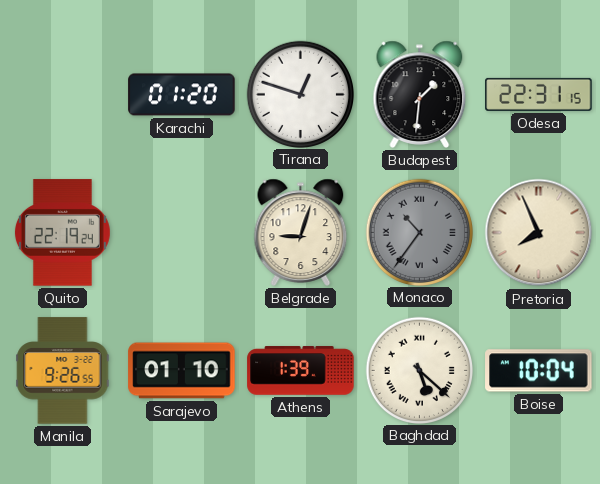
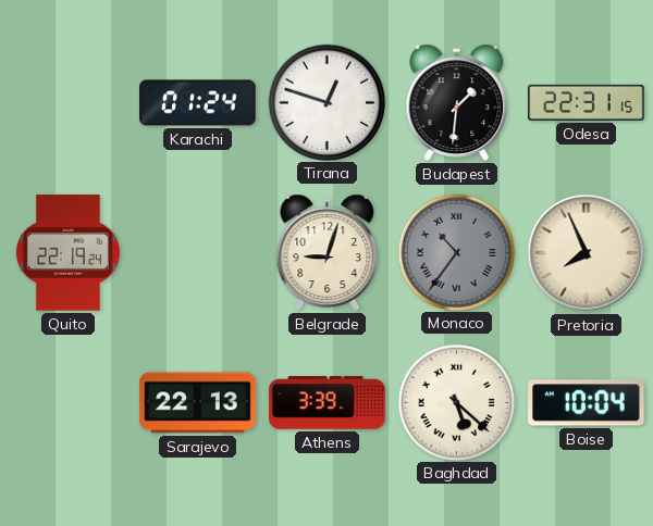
Karachi: 01:20 -> 01:24
Manila: 9:26 -> none
Sarajevo: 01:10 -> 22:13
Athens: 1:39 -> 3:39
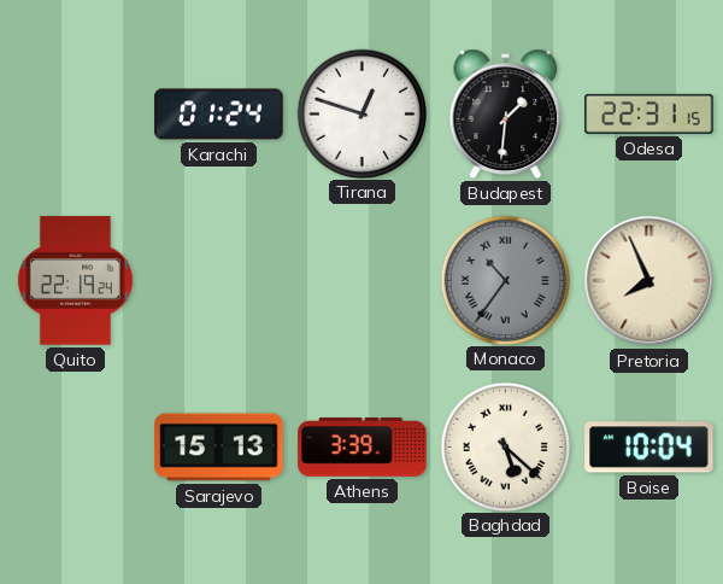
Belgrade: 9:03 -> none
Sarajevo: 22:13 -> 15:13
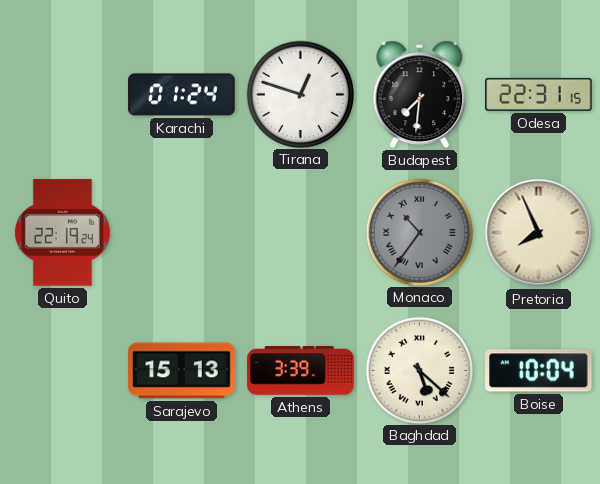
Budapest: 1:31 -> 7:31
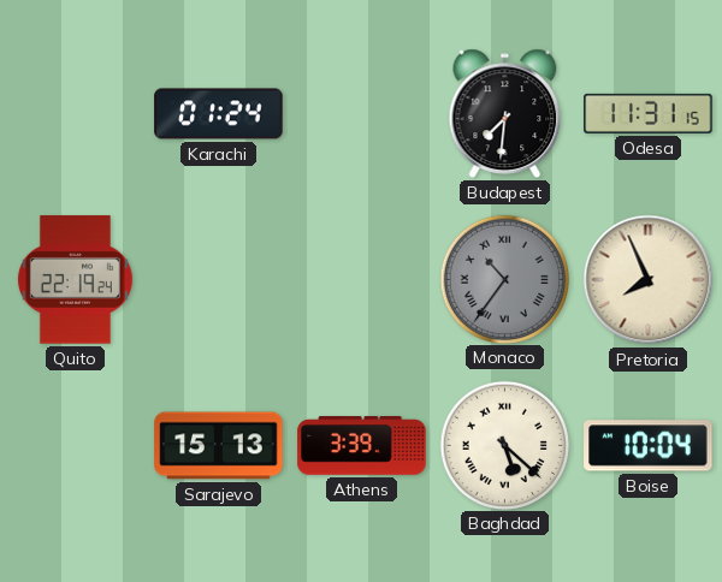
Tirana: 12:48 -> none
Odesa: 22:31 -> 11:31
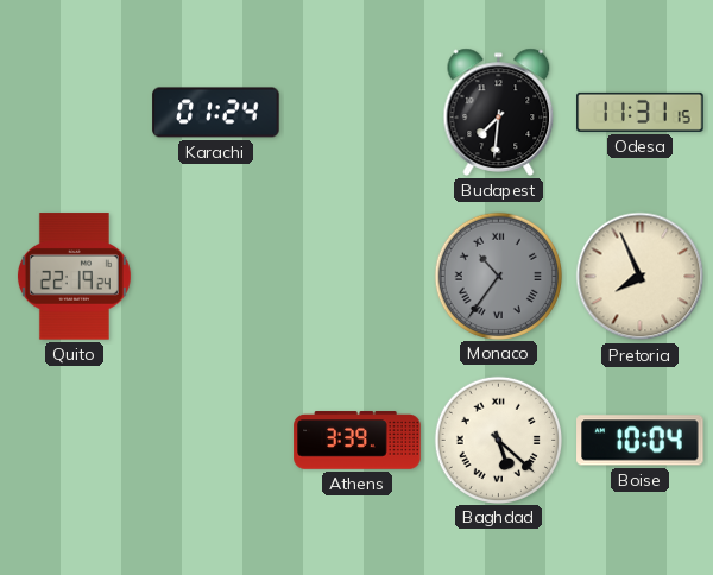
Sarajevo: 15:13 -> none
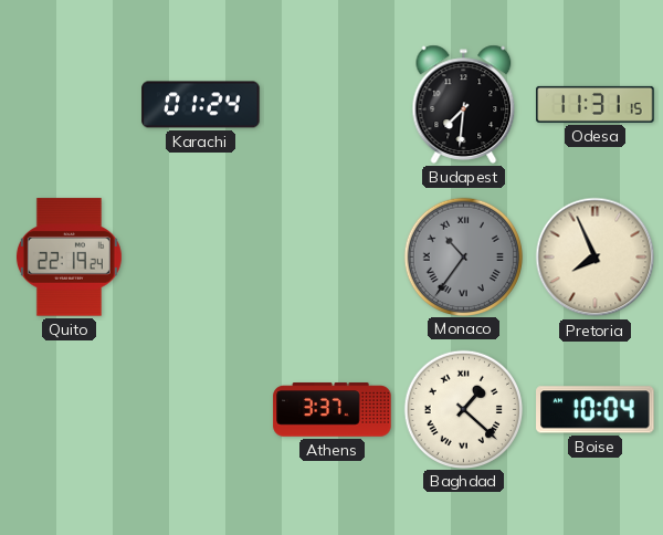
Athens: 3:39 -> 3:37
Baghdad: 5:22 -> 1:22
